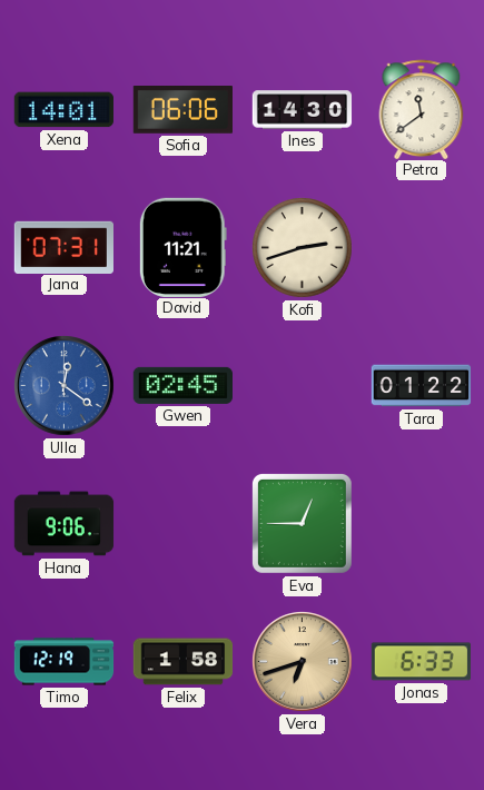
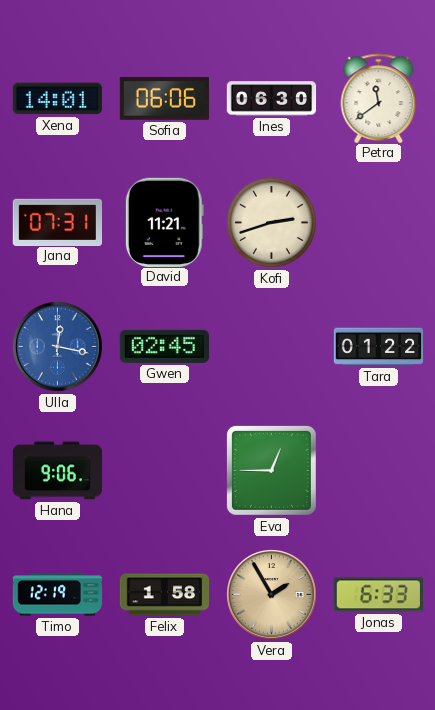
Ines: 14:30 -> 06:30
Ulla: 12:21 -> 12:17
Vera: 6:42 -> 1:55
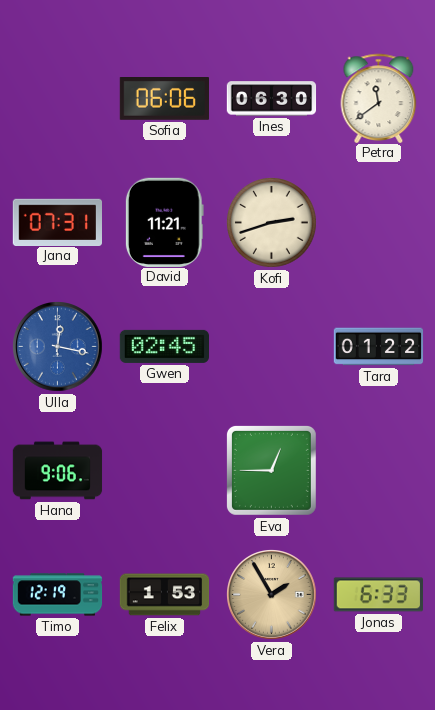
Xena: 14:01 -> none
Felix: 1:58 -> 1:53
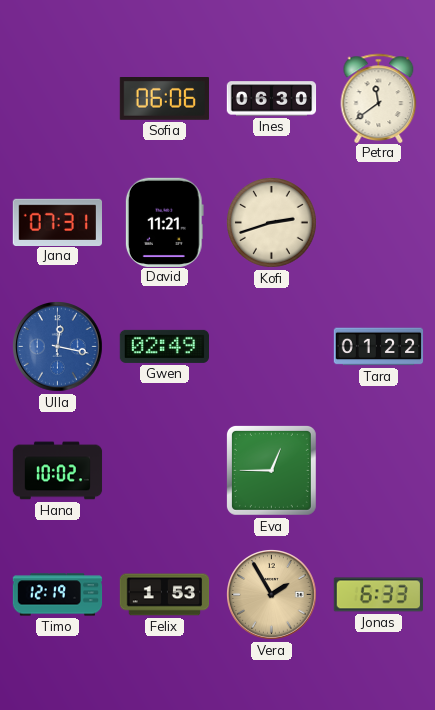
Gwen: 02:45 -> 02:49
Hana: 9:06 -> 10:02
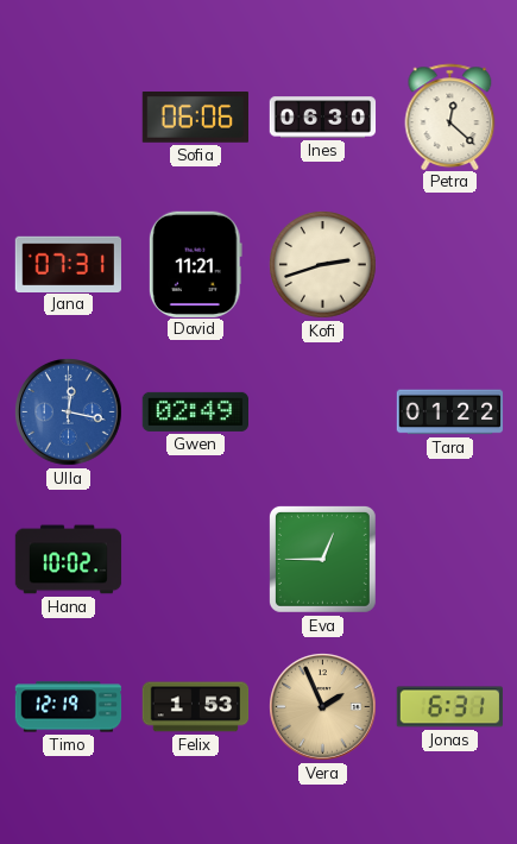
Petra: 11:39 -> 12:22
Vera: 1:55 -> 1:56
Jonas: 6:33 -> 6:31
